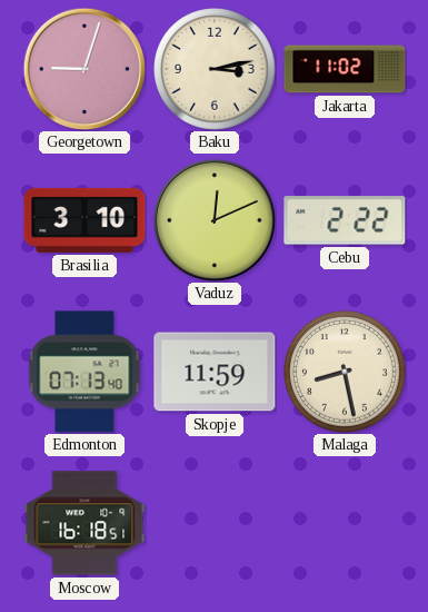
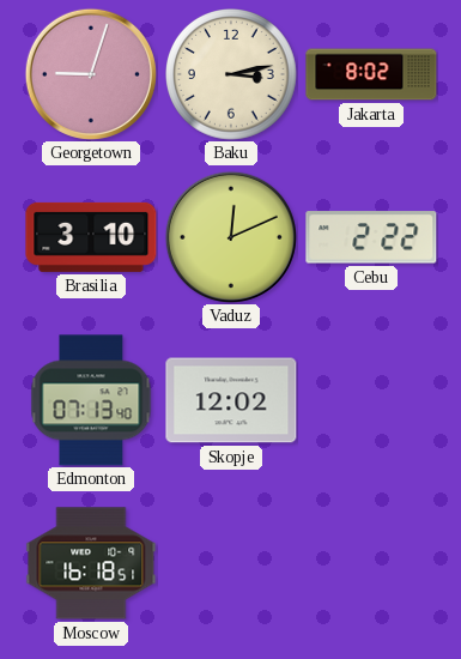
Jakarta: 11:02 -> 8:02
Skopje: 11:59 -> 12:02
Malaga: 8:28 -> none
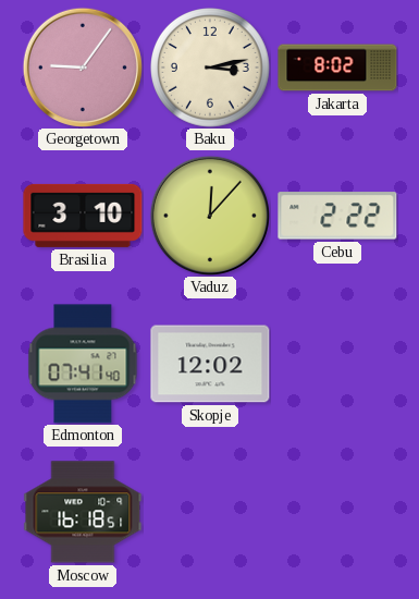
Georgetown: 9:03 -> 9:06
Vaduz: 12:11 -> 12:07
Edmonton: 07:13 -> 07:41
